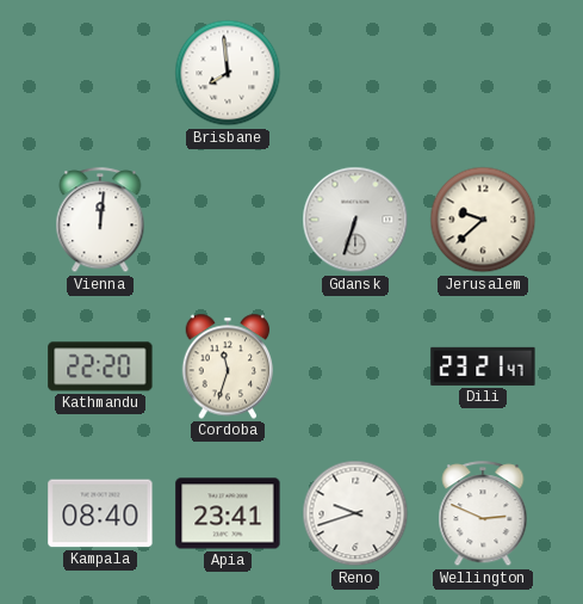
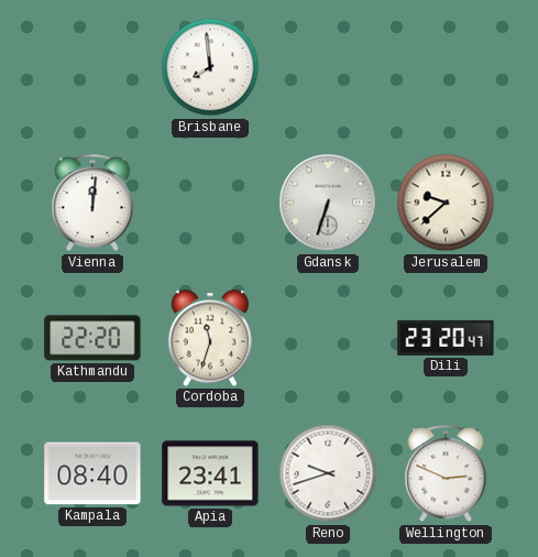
Dili: 23:21 -> 23:20
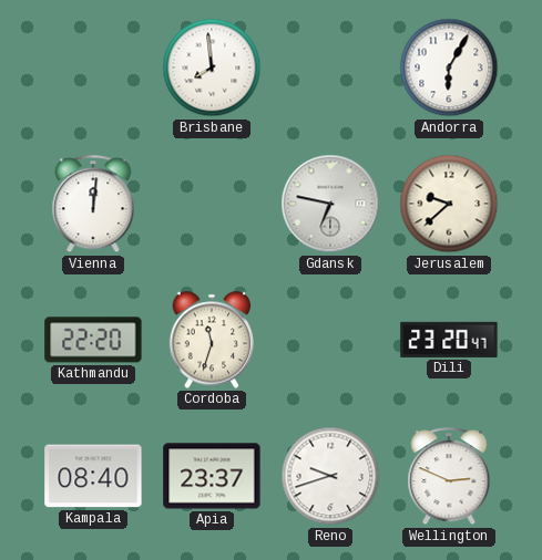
Andorra: none -> 6:05
Gdansk: 6:33 -> 6:47
Apia: 23:41 -> 23:37
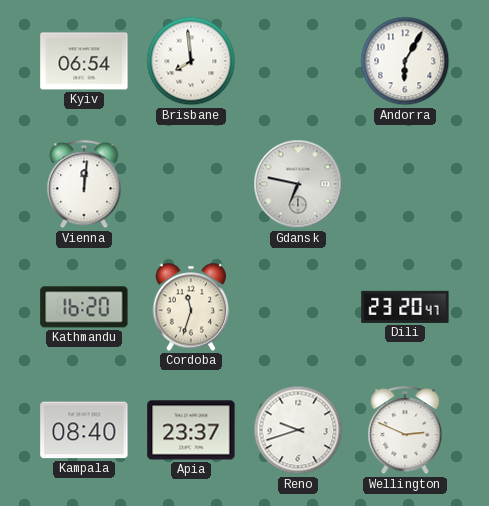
Kyiv: none -> 06:54
Jerusalem: 9:38 -> none
Kathmandu: 22:20 -> 16:20
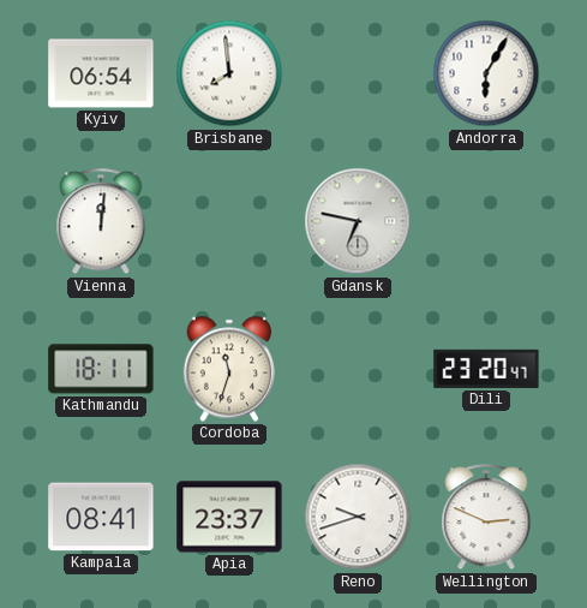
Kathmandu: 16:20 -> 18:11
Kampala: 08:40 -> 08:41
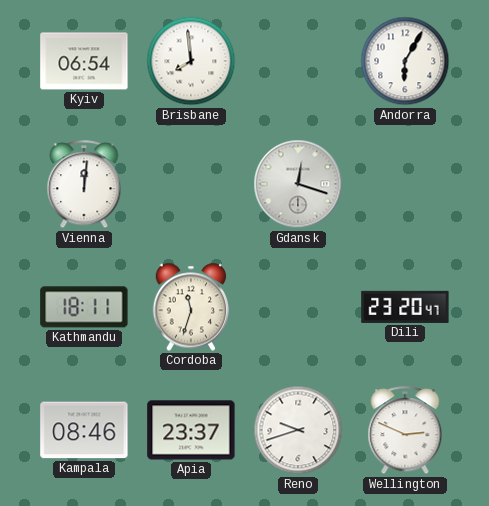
Gdansk: 6:47 -> 12:18
Kampala: 08:41 -> 08:46
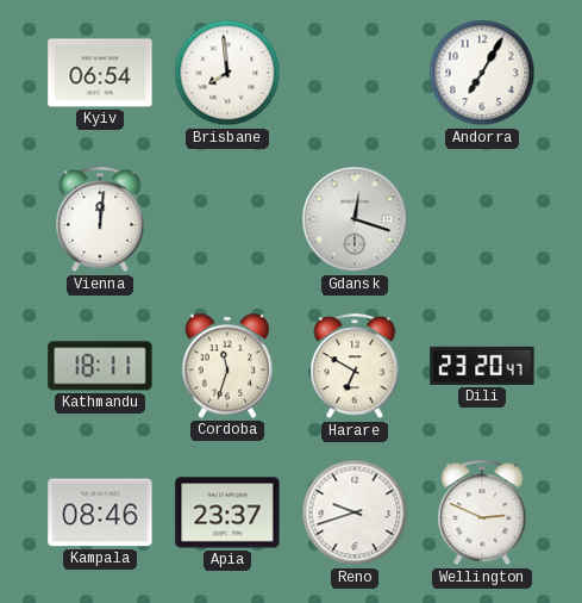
Andorra: 6:05 -> 7:05
Harare: none -> 6:50
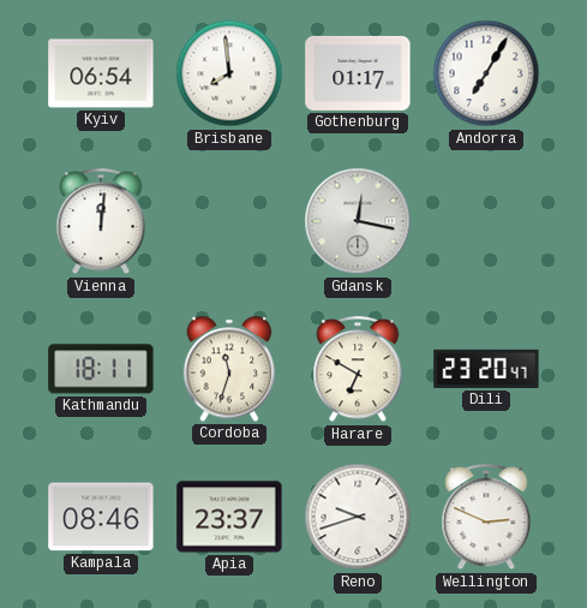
Gothenburg: none -> 01:17
Gdansk: 12:18 -> 12:17
